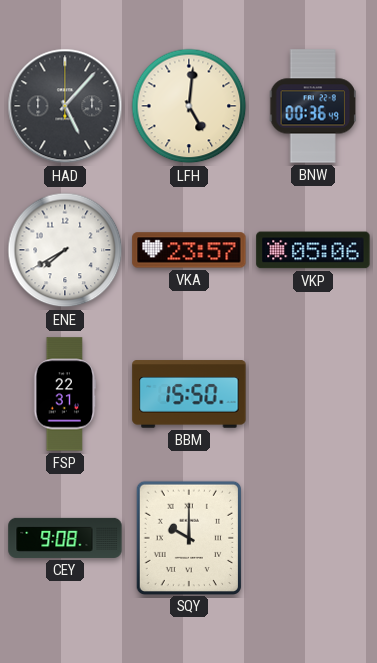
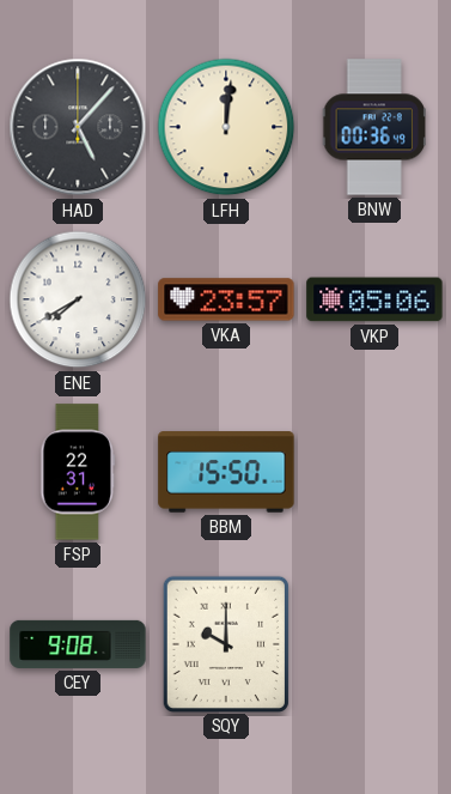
LFH: 5:01 -> 12:01
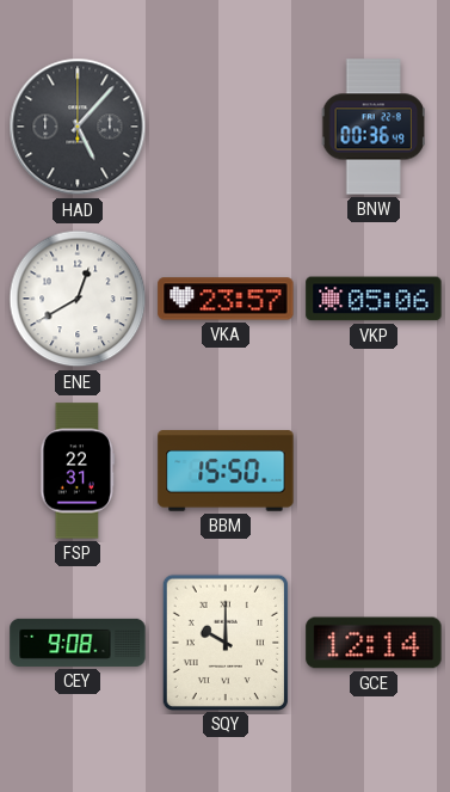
LFH: 12:01 -> none
ENE: 7:40 -> 12:40
GCE: none -> 12:14
